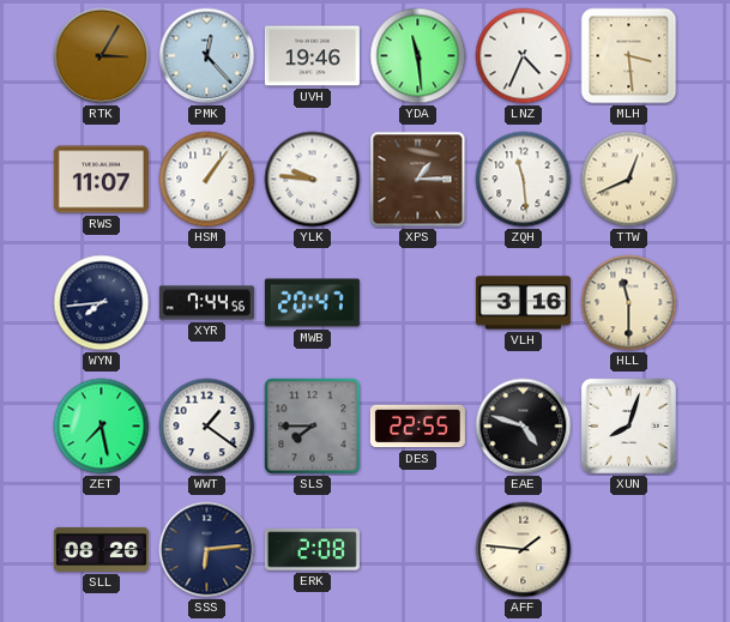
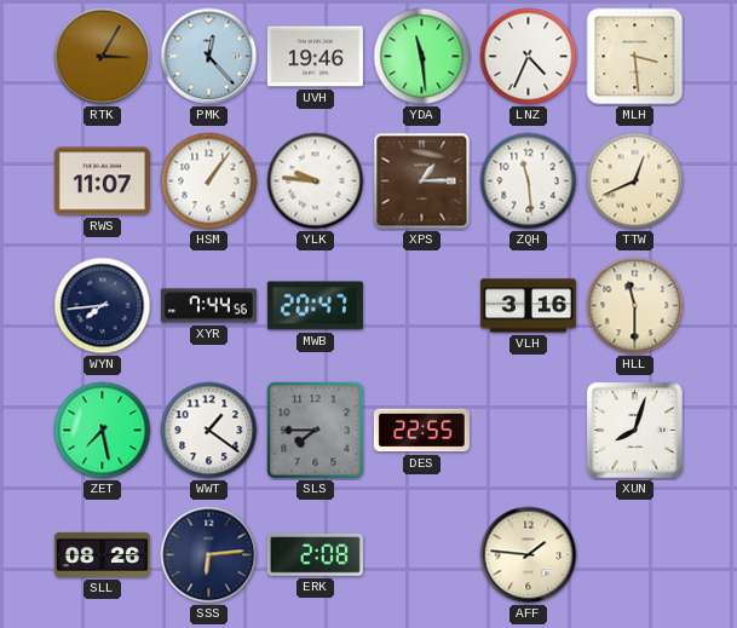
EAE: 4:48 -> none
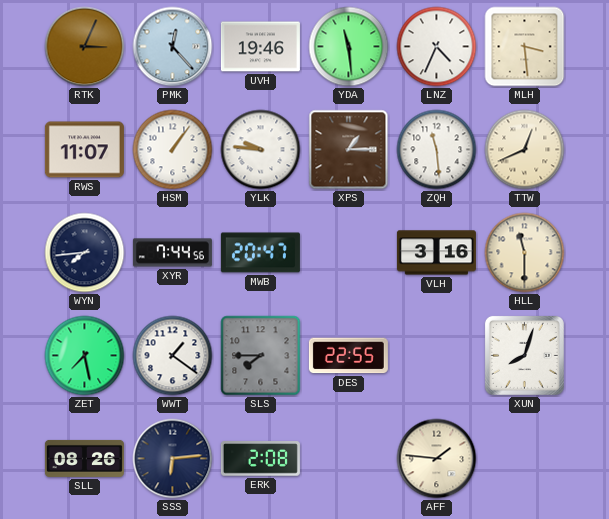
RTK: 3:05 -> 3:04
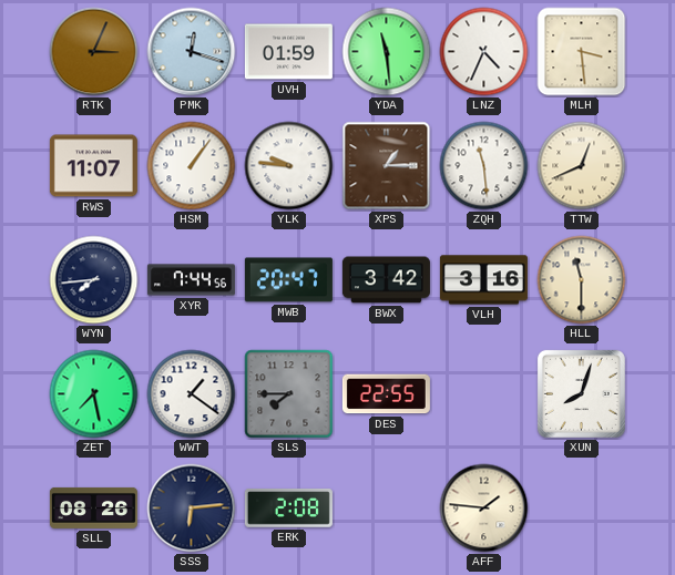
PMK: 12:23 -> 12:18
UVH: 19:46 -> 01:59
BWX: none -> 3:42
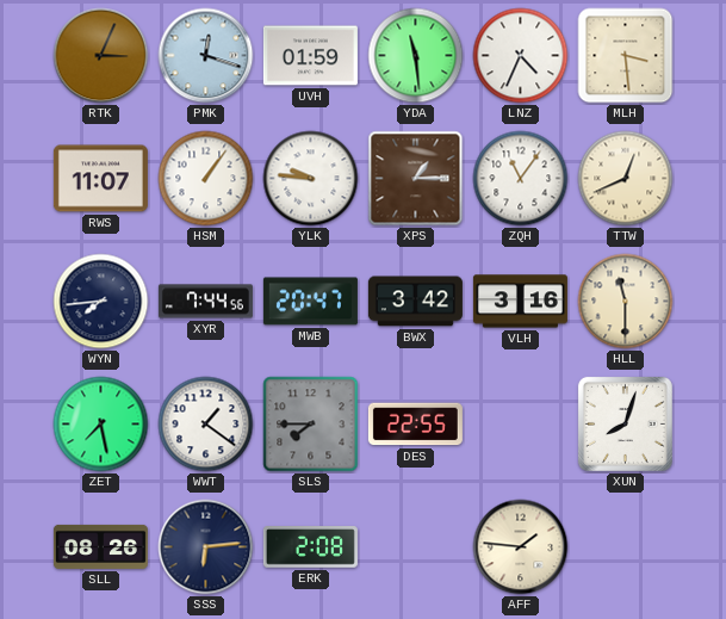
ZQH: 11:29 -> 11:06
